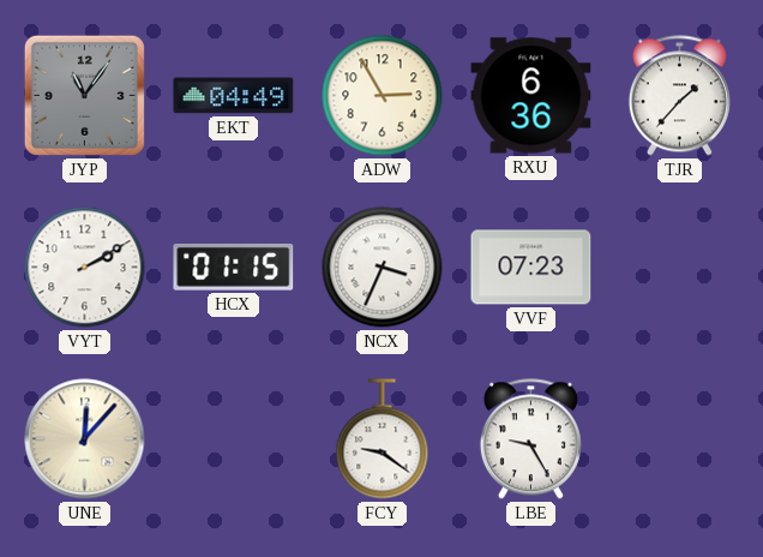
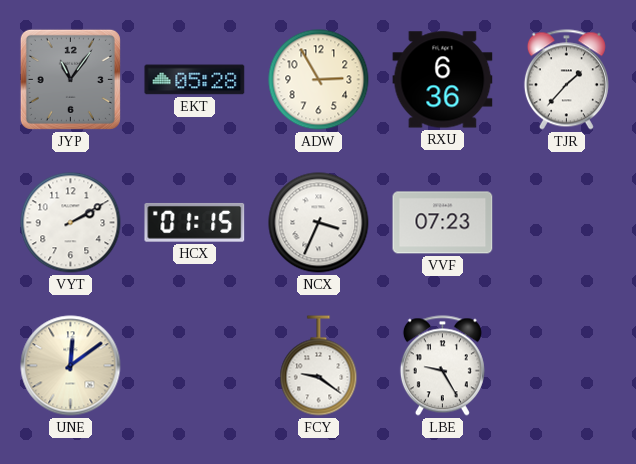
EKT: 04:49 -> 05:28
UNE: 12:07 -> 12:09
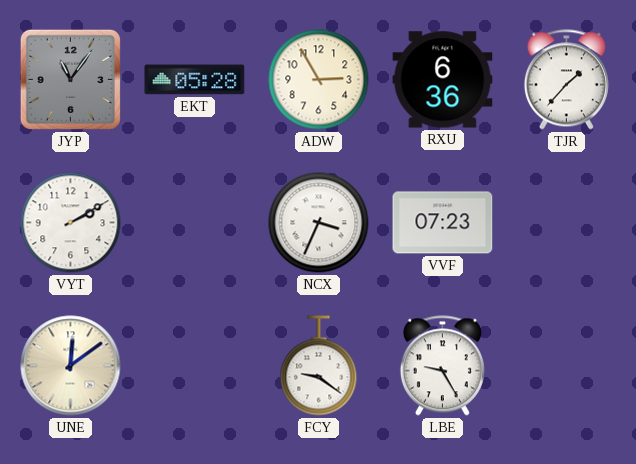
HCX: 01:15 -> none
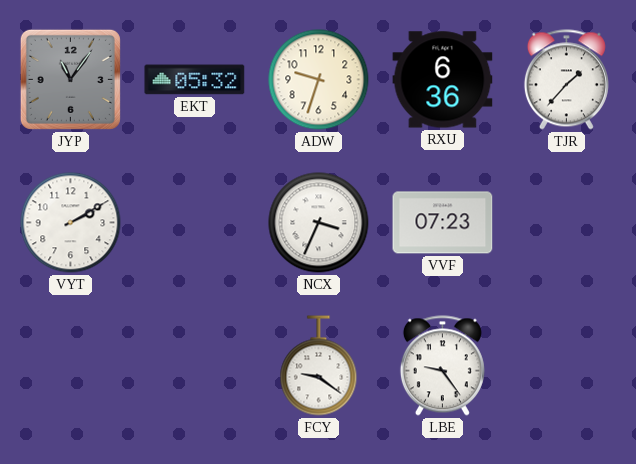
EKT: 05:28 -> 05:32
ADW: 2:55 -> 9:33
UNE: 12:09 -> none
LBE: 9:25 -> 9:24
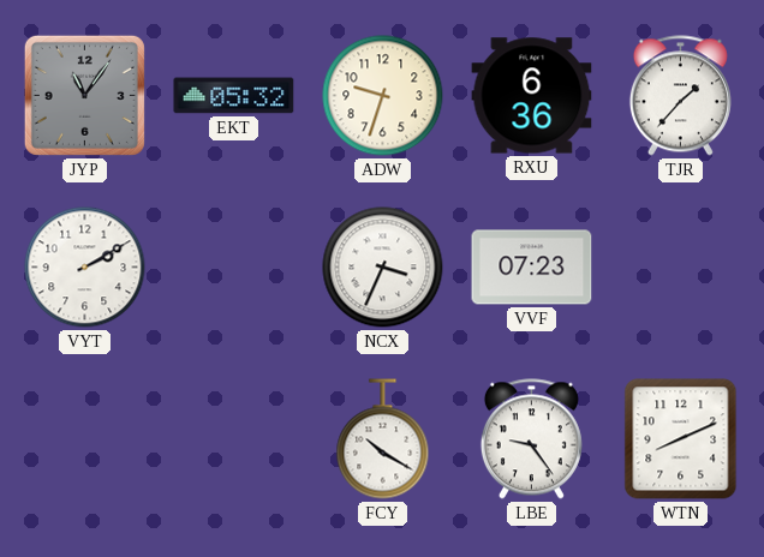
FCY: 9:21 -> 10:20
WTN: none -> 8:11
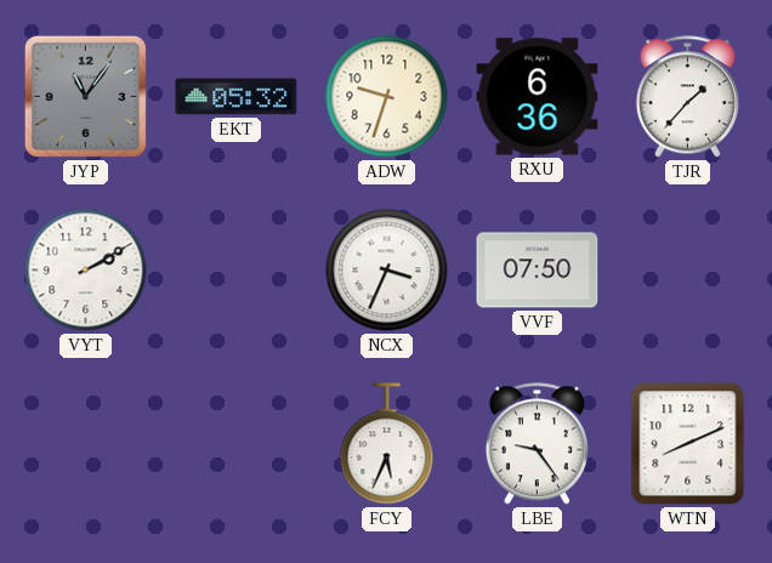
VVF: 07:23 -> 07:50
FCY: 10:20 -> 5:34
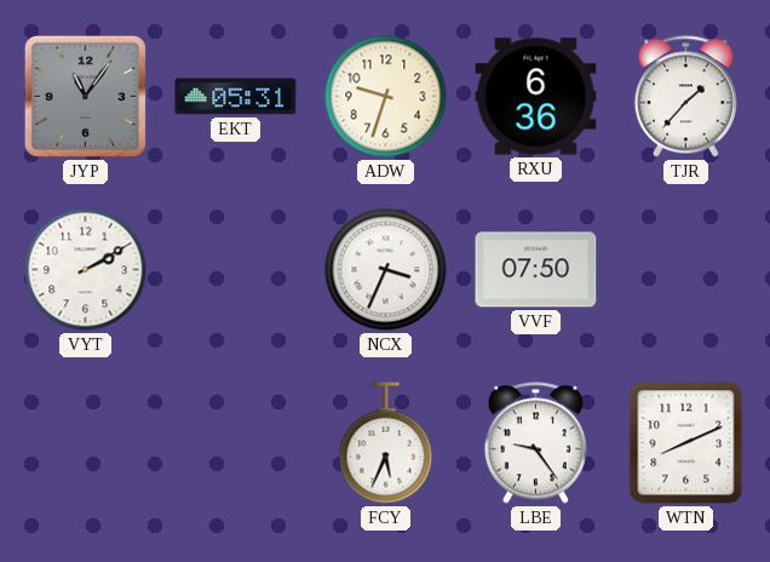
EKT: 05:32 -> 05:31
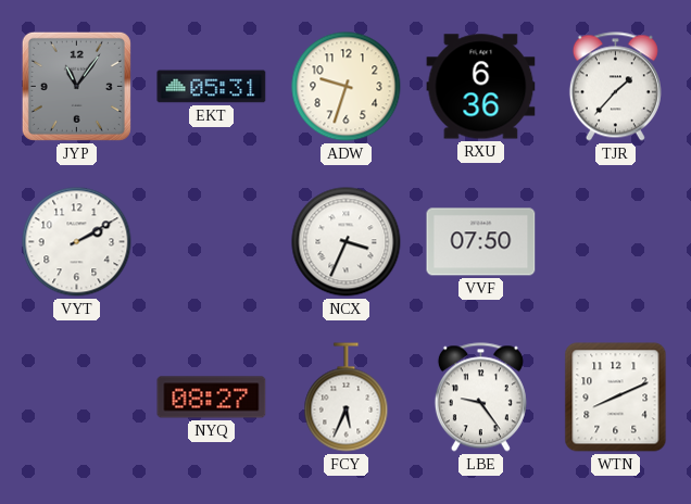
NYQ: none -> 08:27
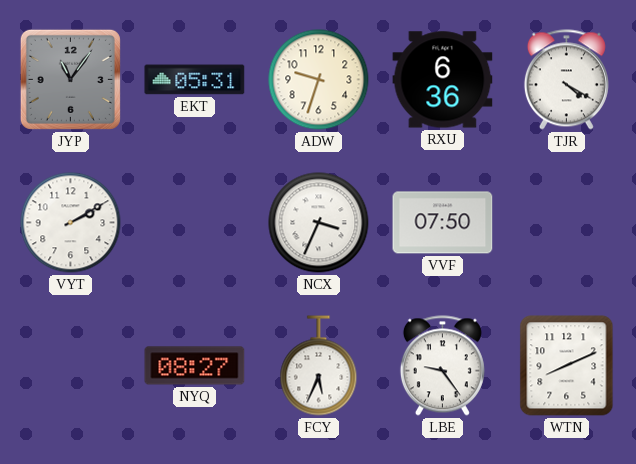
TJR: 1:37 -> 4:20
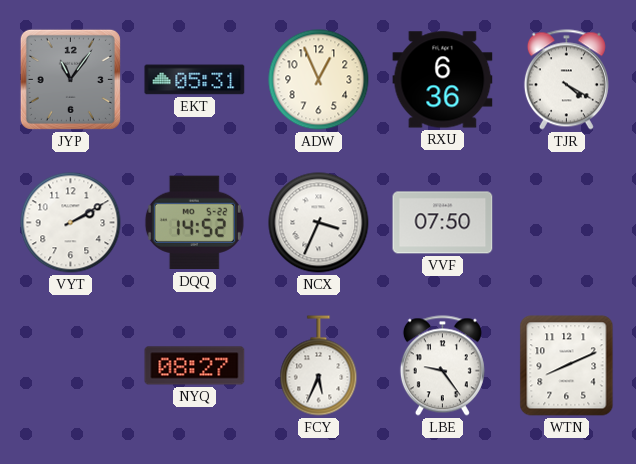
ADW: 9:33 -> 12:56
DQQ: none -> 14:52
